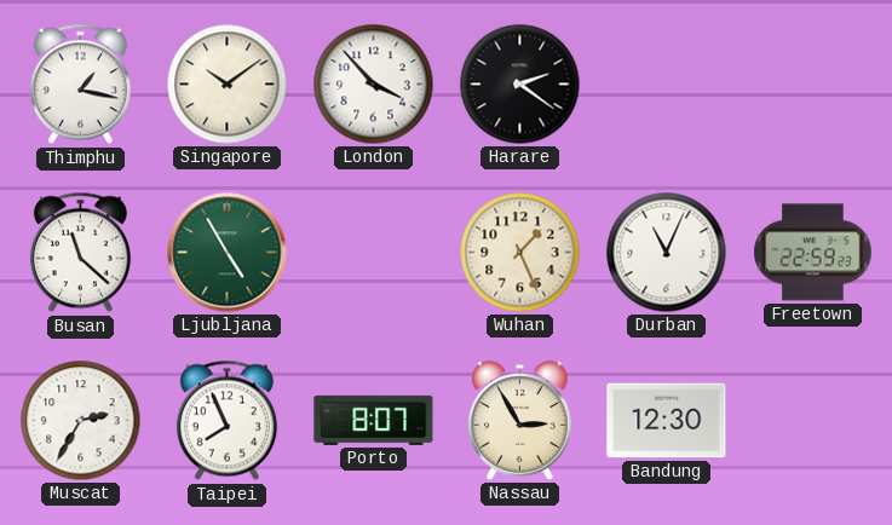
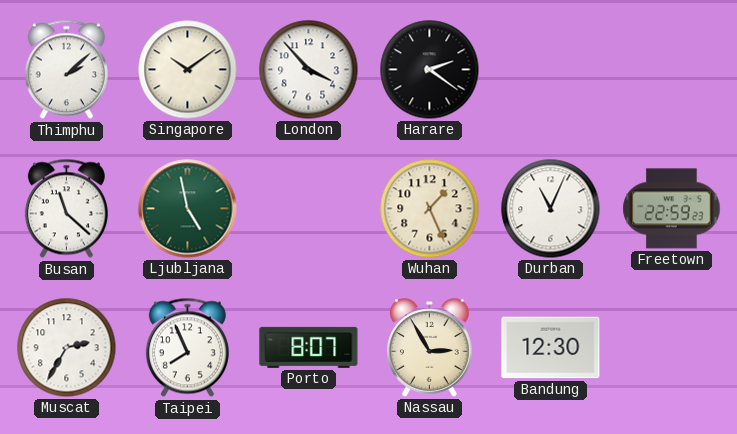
Thimphu: 1:17 -> 2:08
Ljubljana: 4:55 -> 4:58
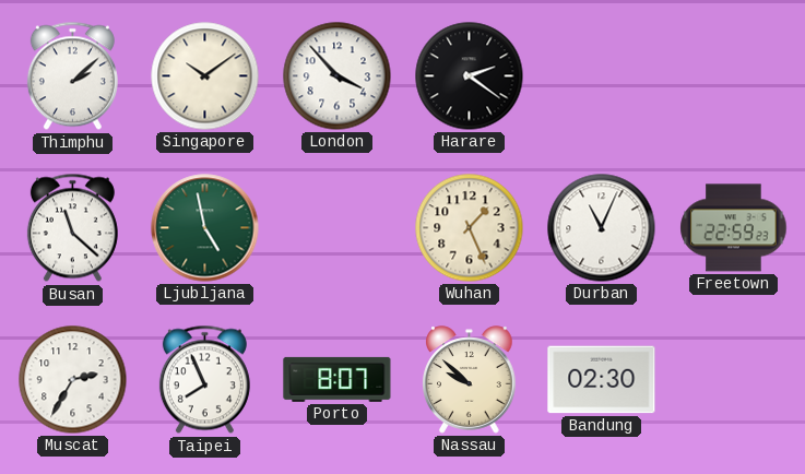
Nassau: 2:55 -> 9:52
Bandung: 12:30 -> 02:30
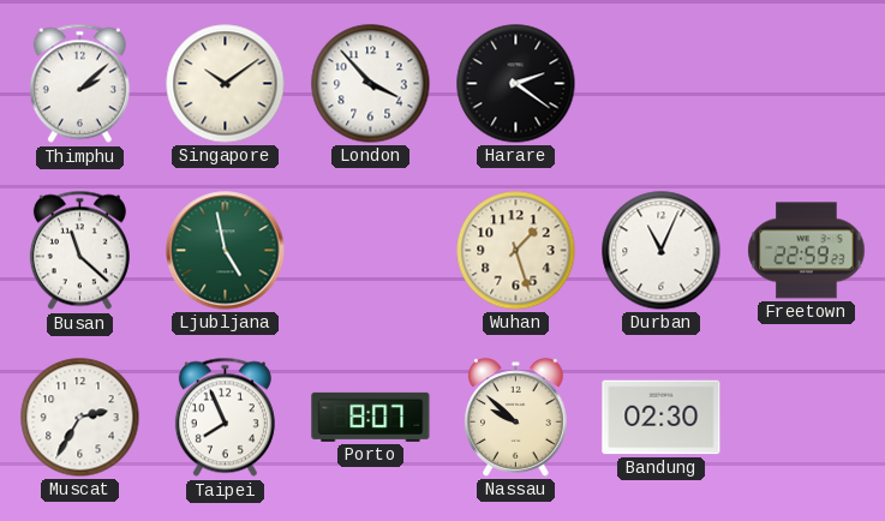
Wuhan: 1:26 -> 1:27
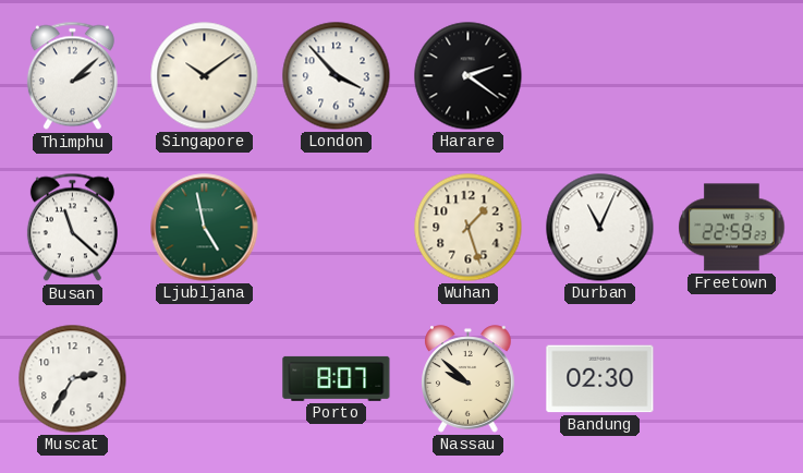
Taipei: 7:56 -> none
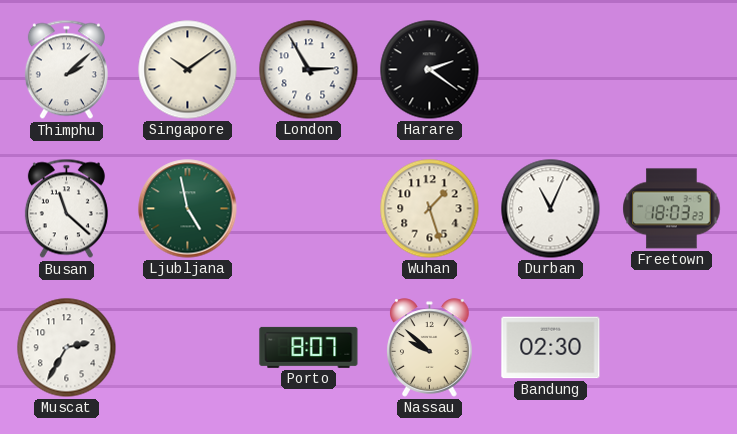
London: 3:53 -> 2:55
Freetown: 22:59 -> 18:03
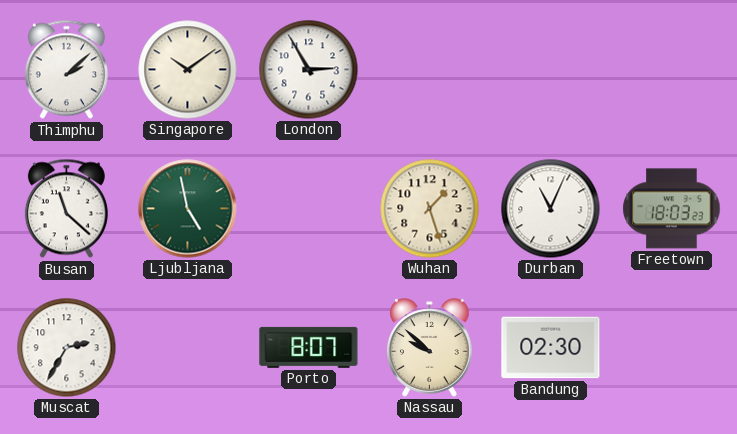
Harare: 2:21 -> none
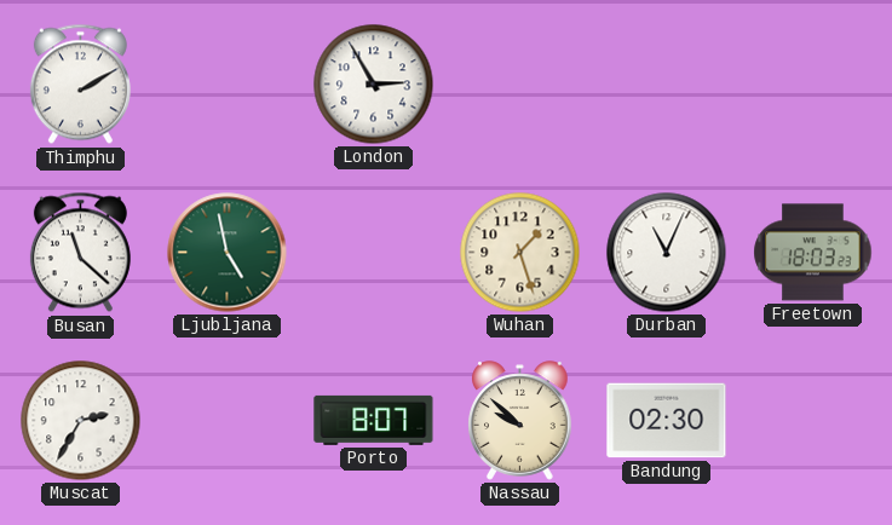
Thimphu: 2:08 -> 2:10
Singapore: 10:09 -> none
